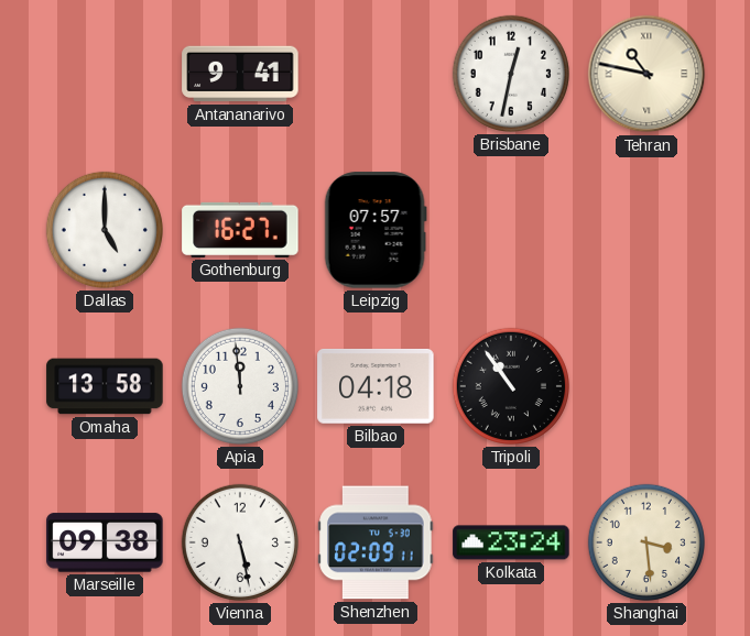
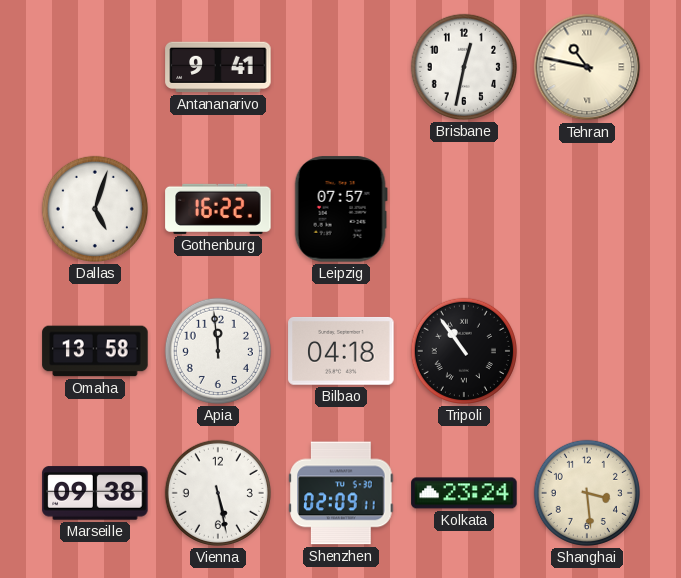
Dallas: 5:00 -> 5:03
Gothenburg: 16:27 -> 16:22
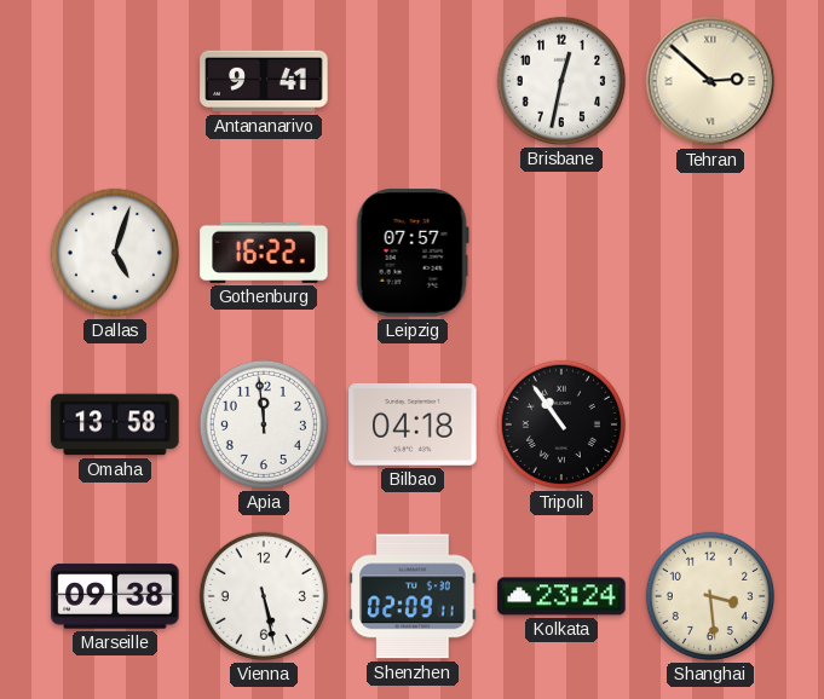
Tehran: 10:47 -> 2:52
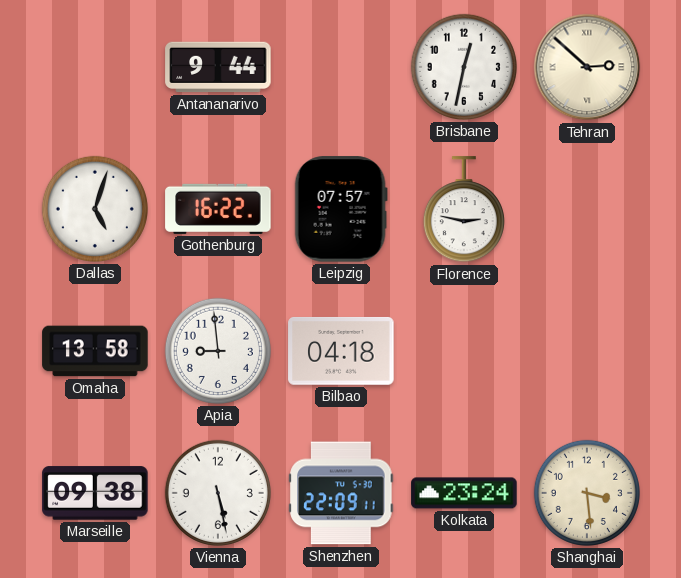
Antananarivo: 9:41 -> 9:44
Florence: none -> 2:47
Apia: 11:59 -> 8:59
Tripoli: 10:54 -> none
Shenzhen: 02:09 -> 22:09
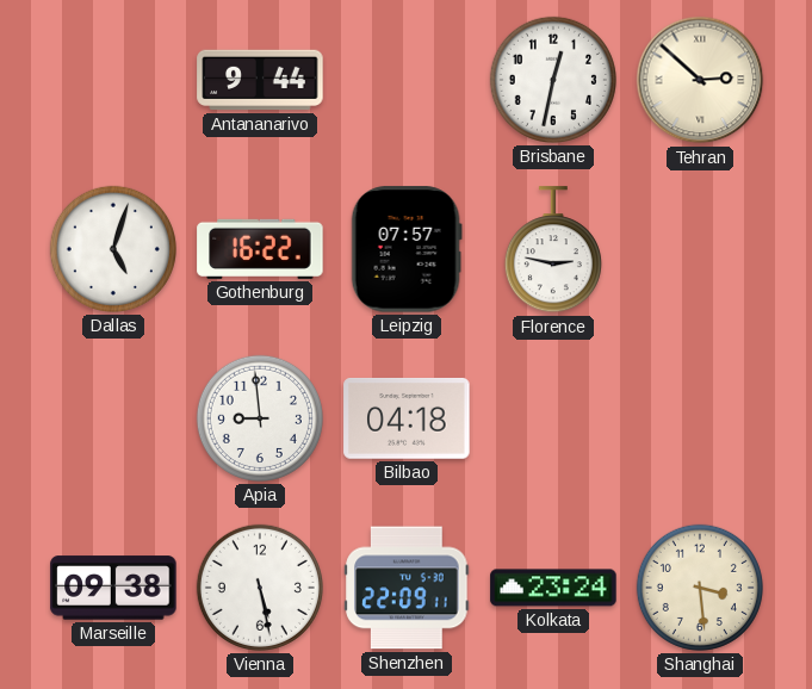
Omaha: 13:58 -> none
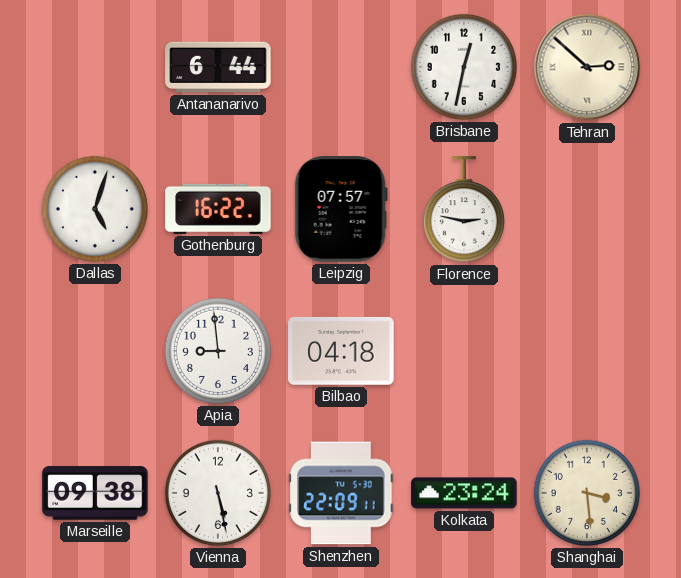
Antananarivo: 9:44 -> 6:44
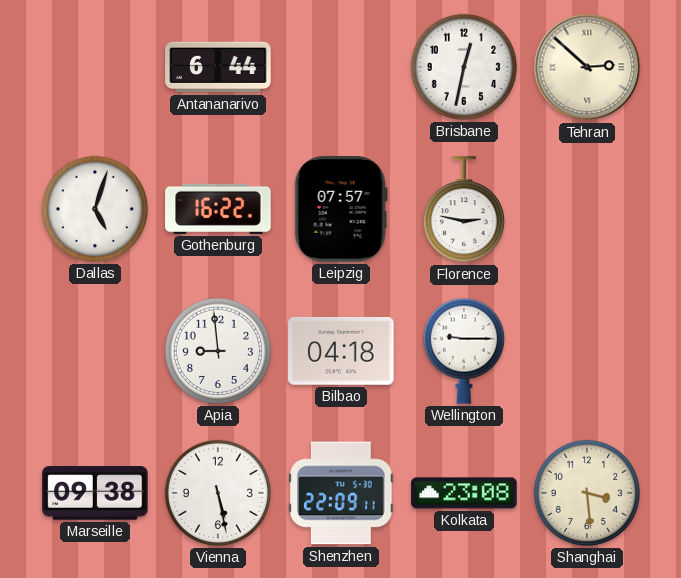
Wellington: none -> 9:15
Kolkata: 23:24 -> 23:08
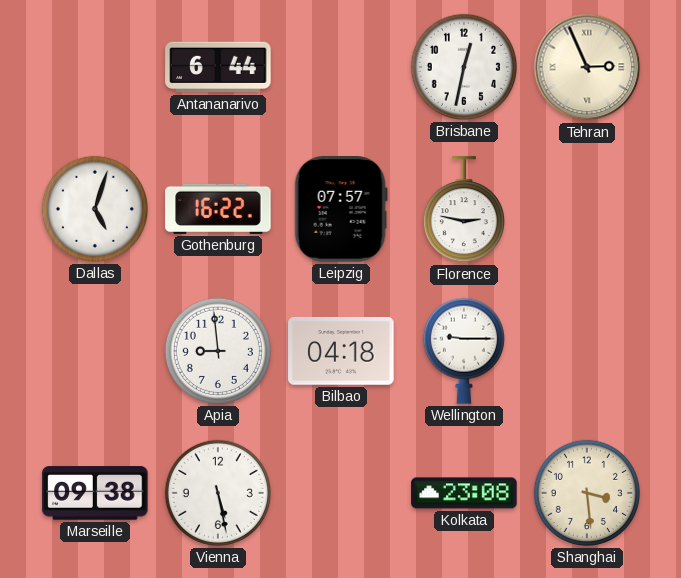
Tehran: 2:52 -> 2:56
Shenzhen: 22:09 -> none
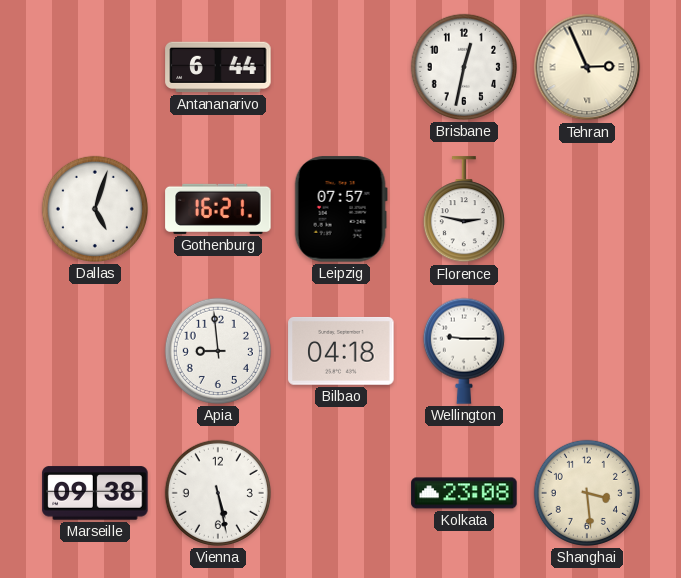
Gothenburg: 16:22 -> 16:21
